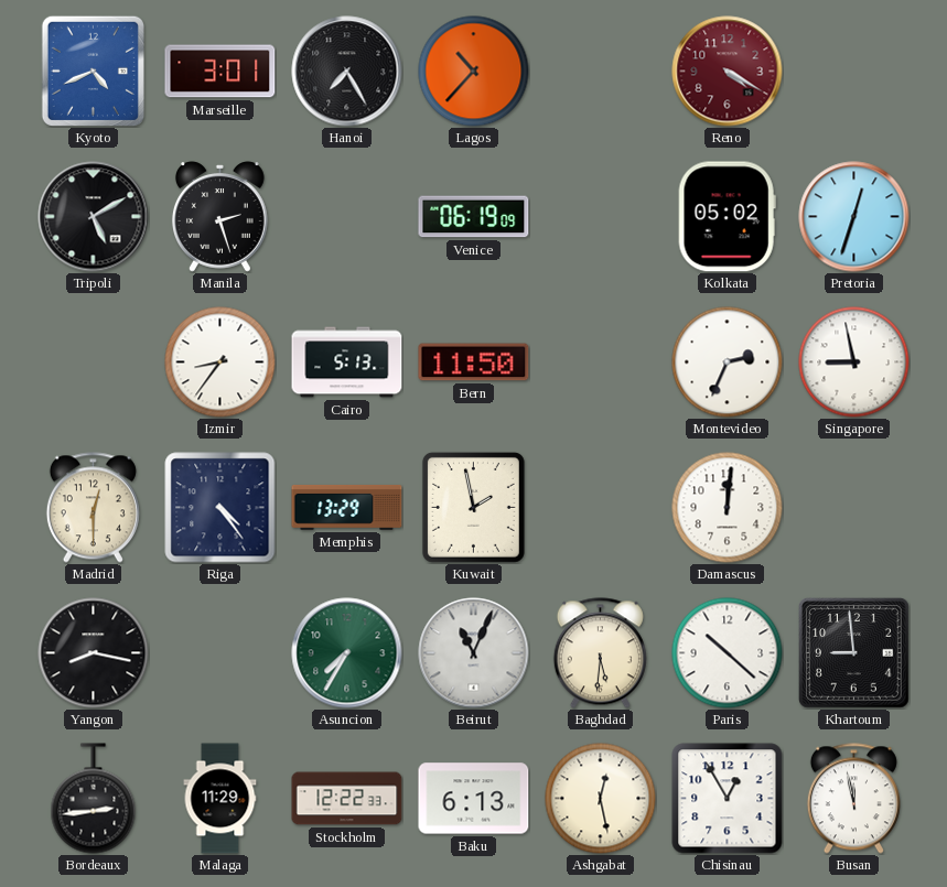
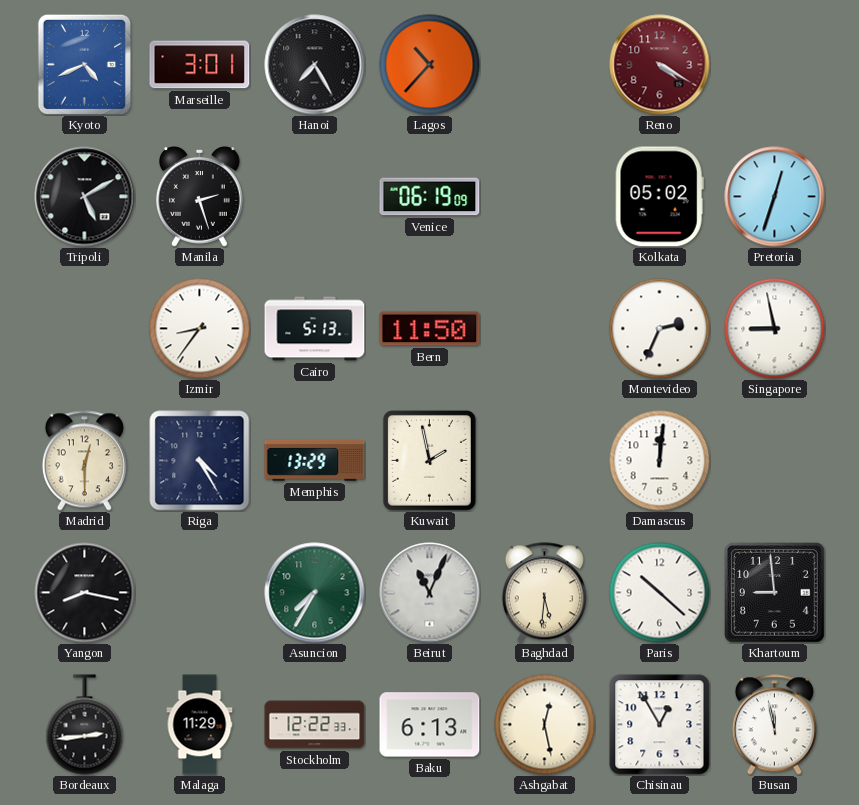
Riga: 4:24 -> 4:25
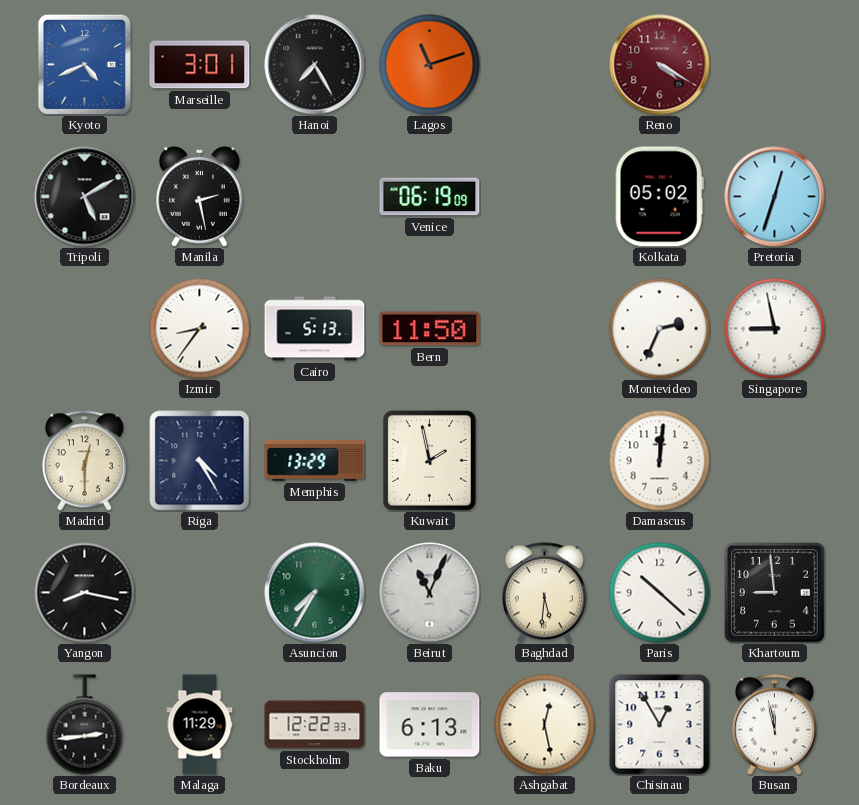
Lagos: 10:37 -> 11:12
Manila: 2:27 -> 2:28
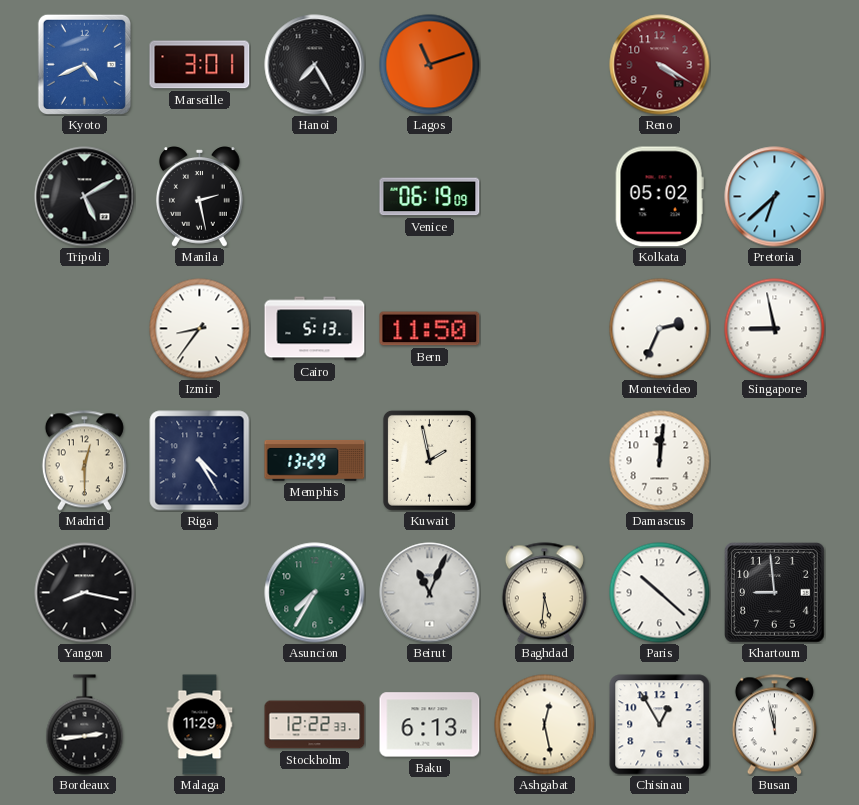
Pretoria: 12:33 -> 6:38
